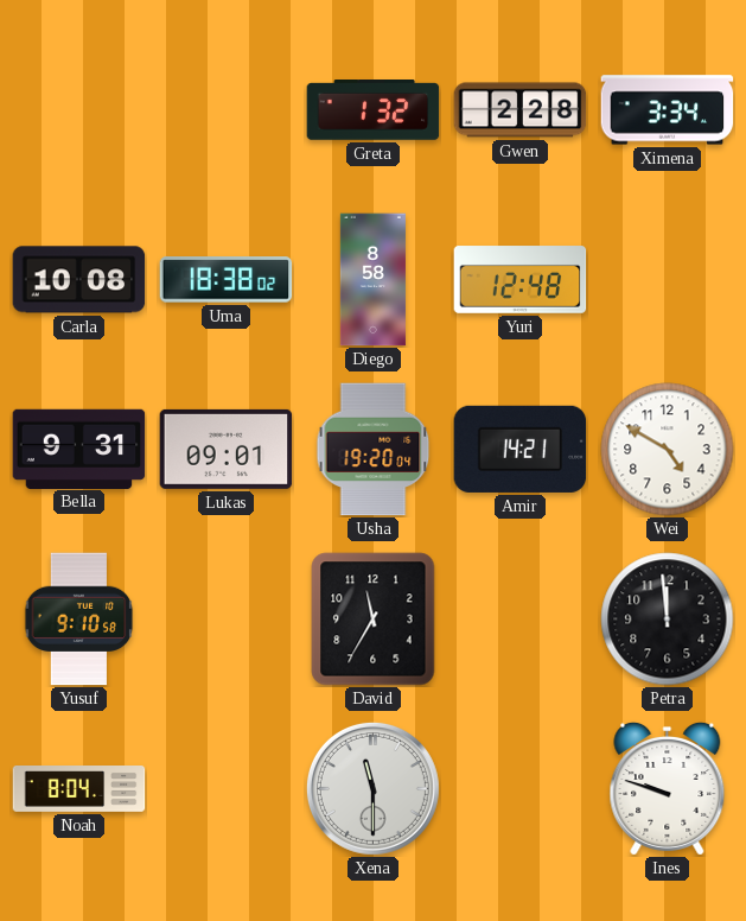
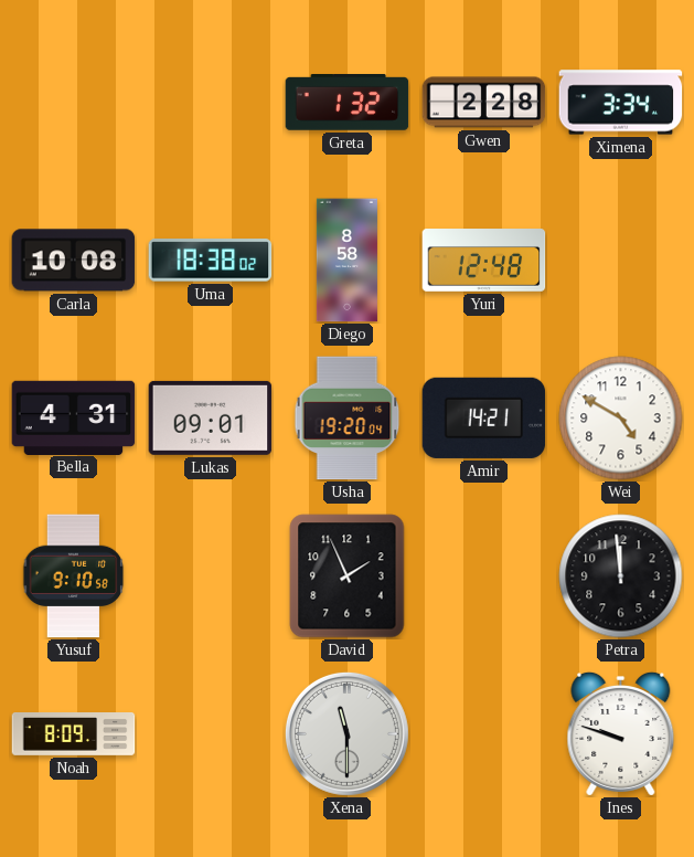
Bella: 9:31 -> 4:31
David: 11:35 -> 1:56
Noah: 8:04 -> 8:09
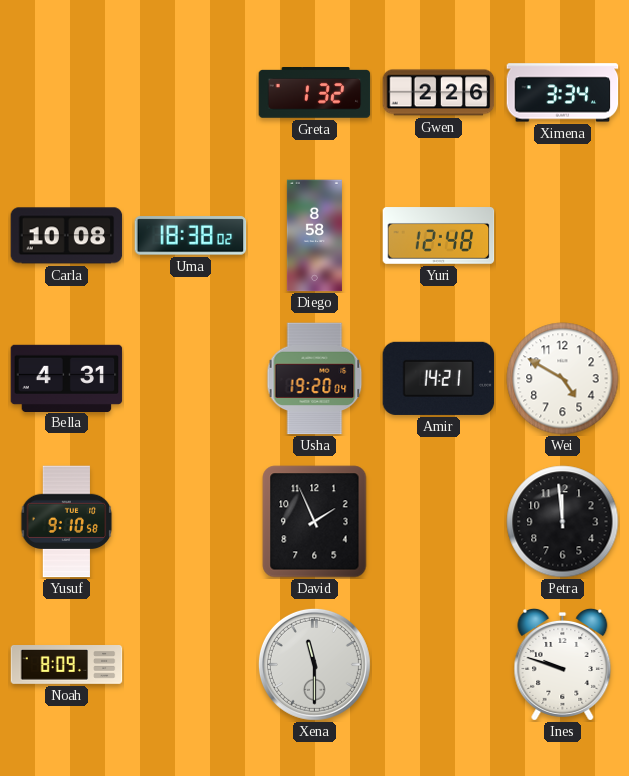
Gwen: 2:28 -> 2:26
Lukas: 09:01 -> none
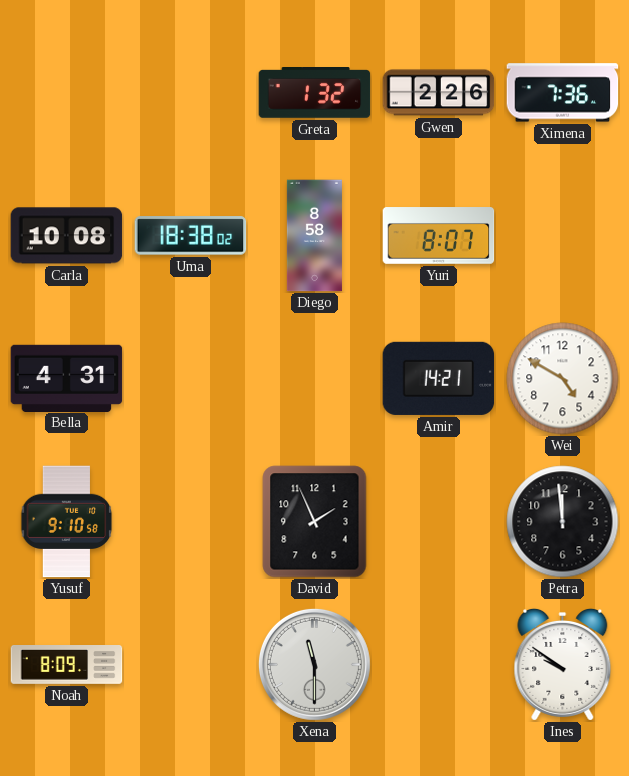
Ximena: 3:34 -> 7:36
Yuri: 12:48 -> 8:07
Usha: 19:20 -> none
Ines: 9:48 -> 9:51
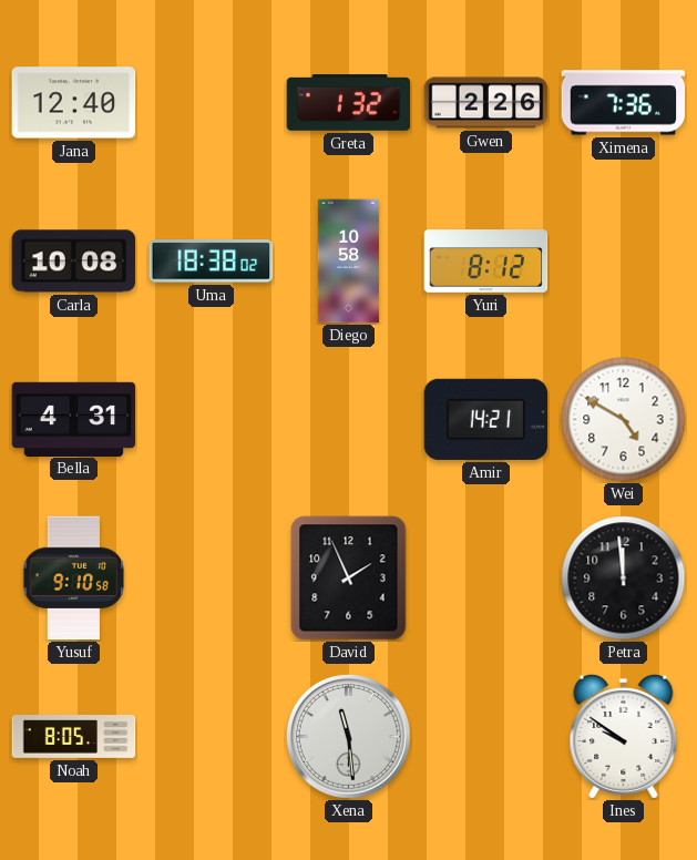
Jana: none -> 12:40
Diego: 8:58 -> 10:58
Yuri: 8:07 -> 8:12
Noah: 8:09 -> 8:05
Xena: 11:30 -> 11:29
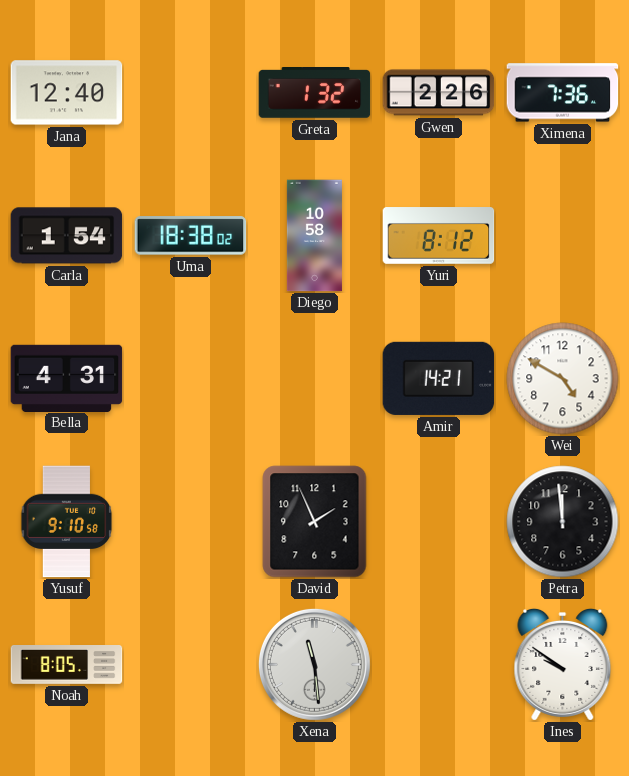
Carla: 10:08 -> 1:54
